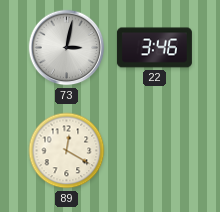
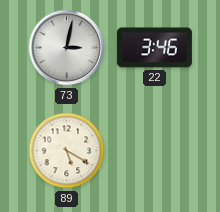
89: 12:20 -> 5:20
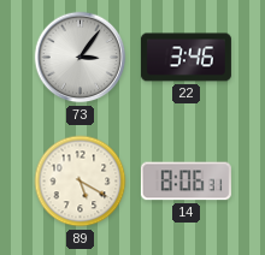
73: 3:02 -> 3:06
14: none -> 8:06
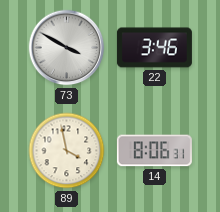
73: 3:06 -> 3:50
89: 5:20 -> 3:58
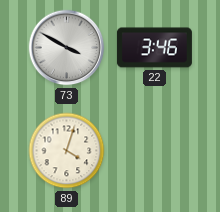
89: 3:58 -> 4:03
14: 8:06 -> none
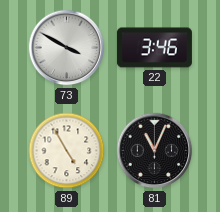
89: 4:03 -> 4:55
81: none -> 11:04
